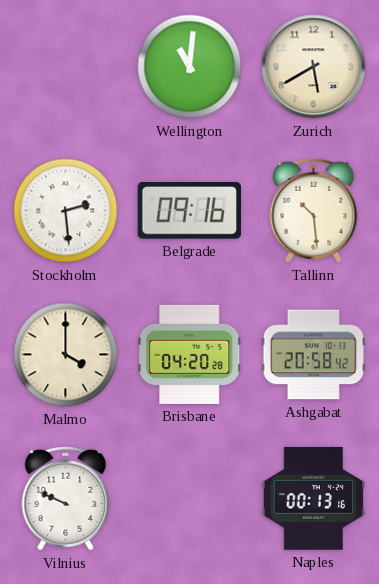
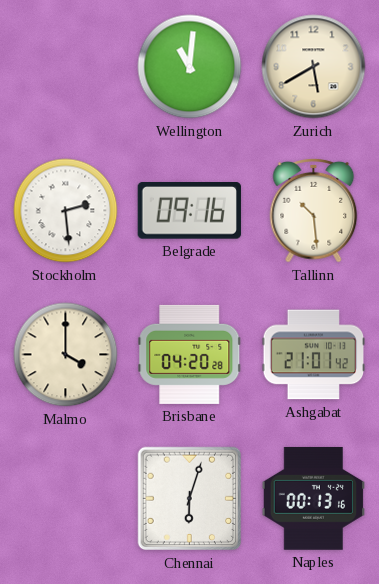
Ashgabat: 20:58 -> 21:01
Vilnius: 9:49 -> none
Chennai: none -> 6:03
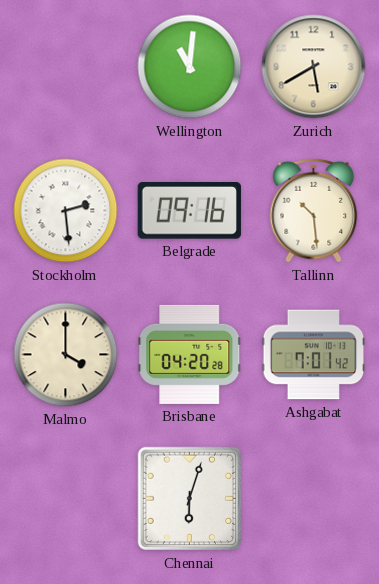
Ashgabat: 21:01 -> 7:01
Naples: 00:13 -> none
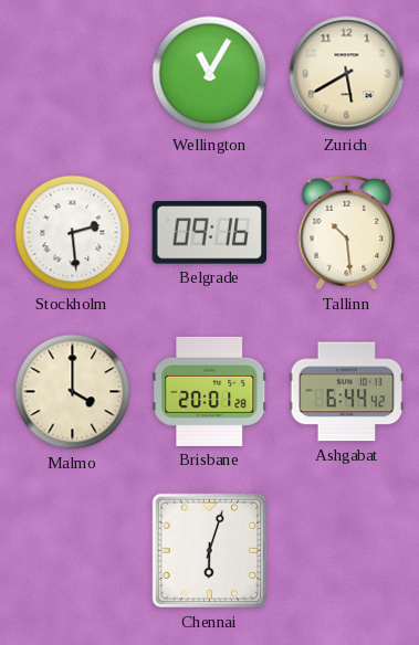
Wellington: 11:01 -> 11:05
Brisbane: 04:20 -> 20:01
Ashgabat: 7:01 -> 6:44
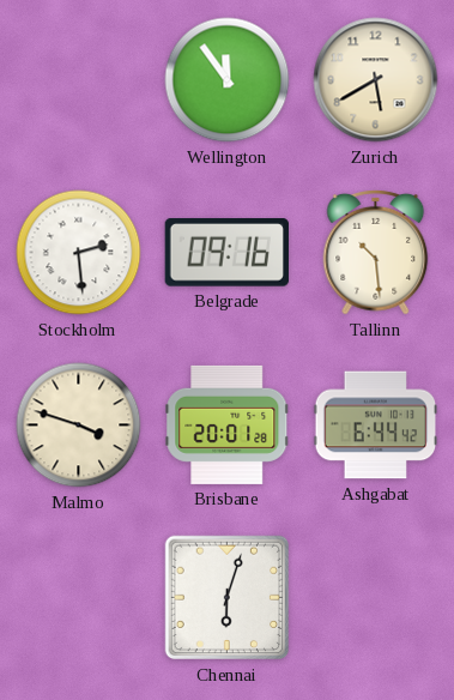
Wellington: 11:05 -> 11:54
Malmo: 4:00 -> 3:48
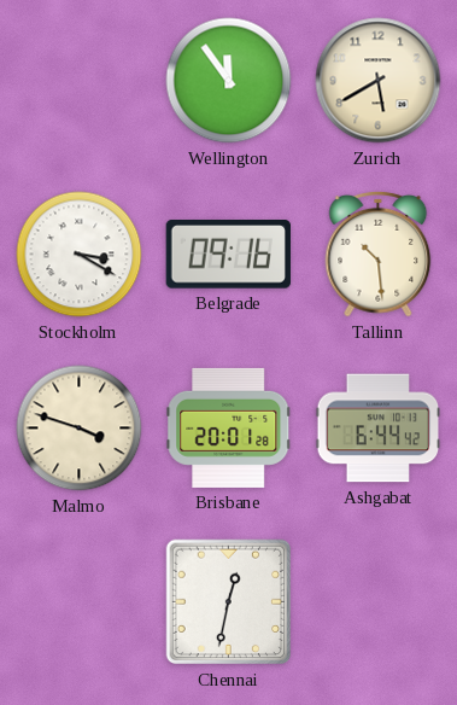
Stockholm: 2:29 -> 3:20
Chennai: 6:03 -> 12:32
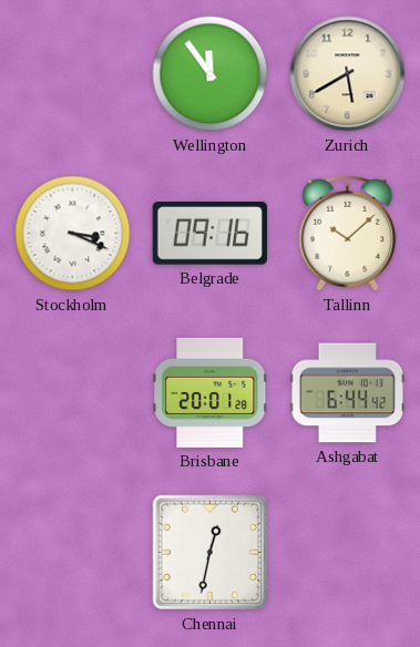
Stockholm: 3:20 -> 3:19
Tallinn: 10:29 -> 10:08
Malmo: 3:48 -> none
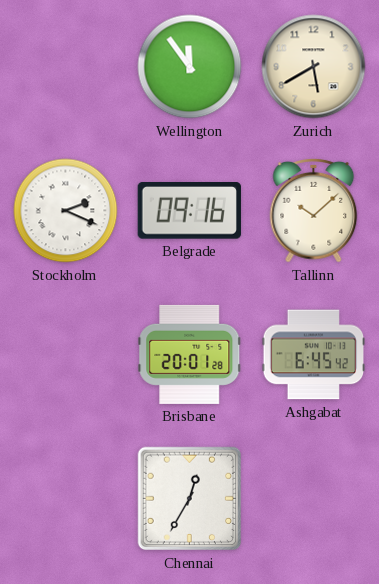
Stockholm: 3:19 -> 2:19
Ashgabat: 6:44 -> 6:45
Chennai: 12:32 -> 12:35
